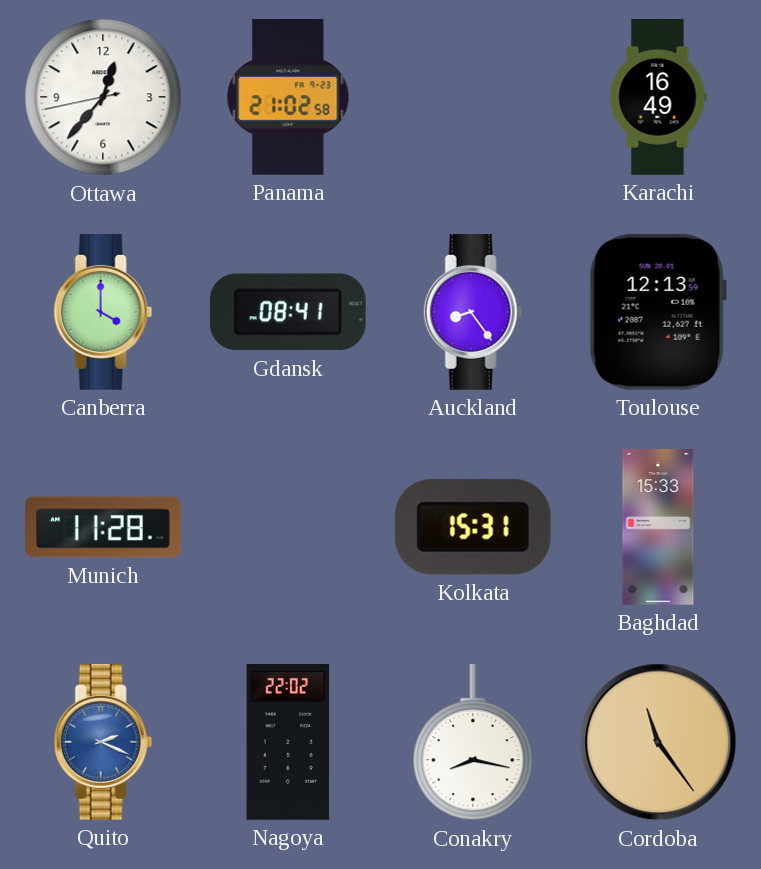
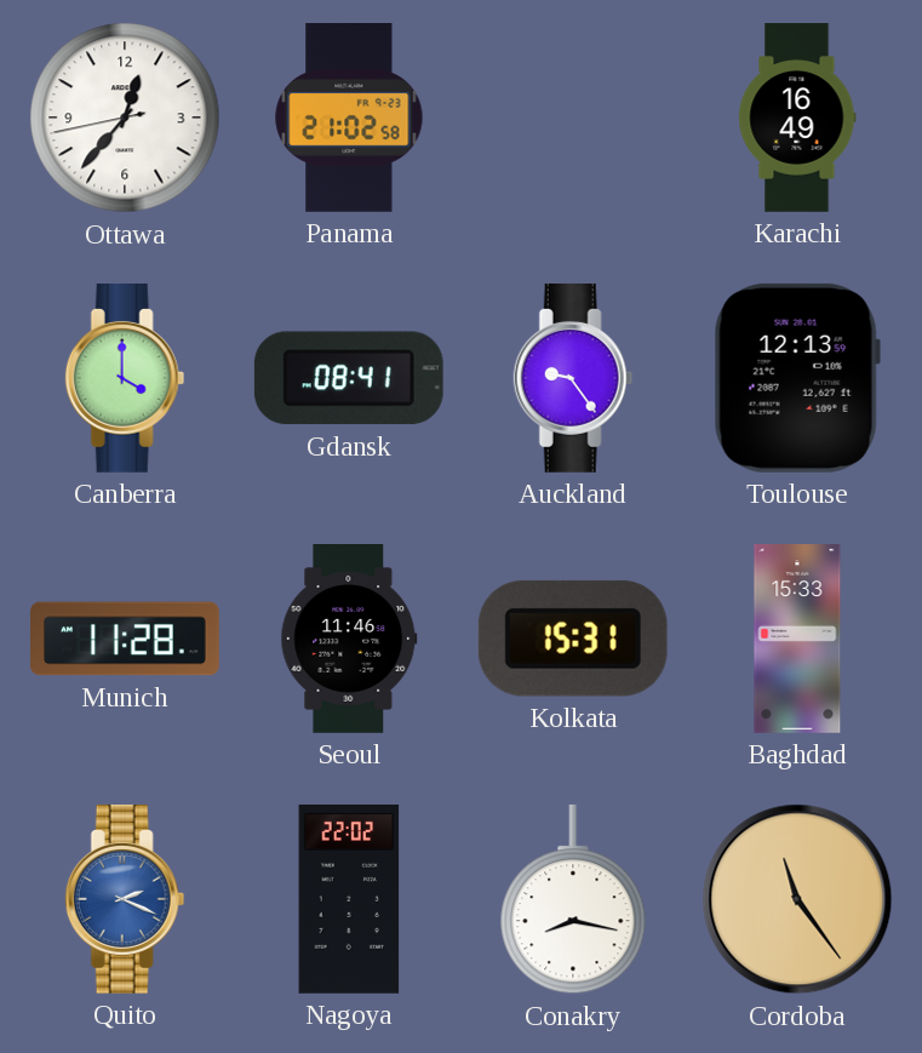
Auckland: 8:24 -> 9:24
Seoul: none -> 11:46
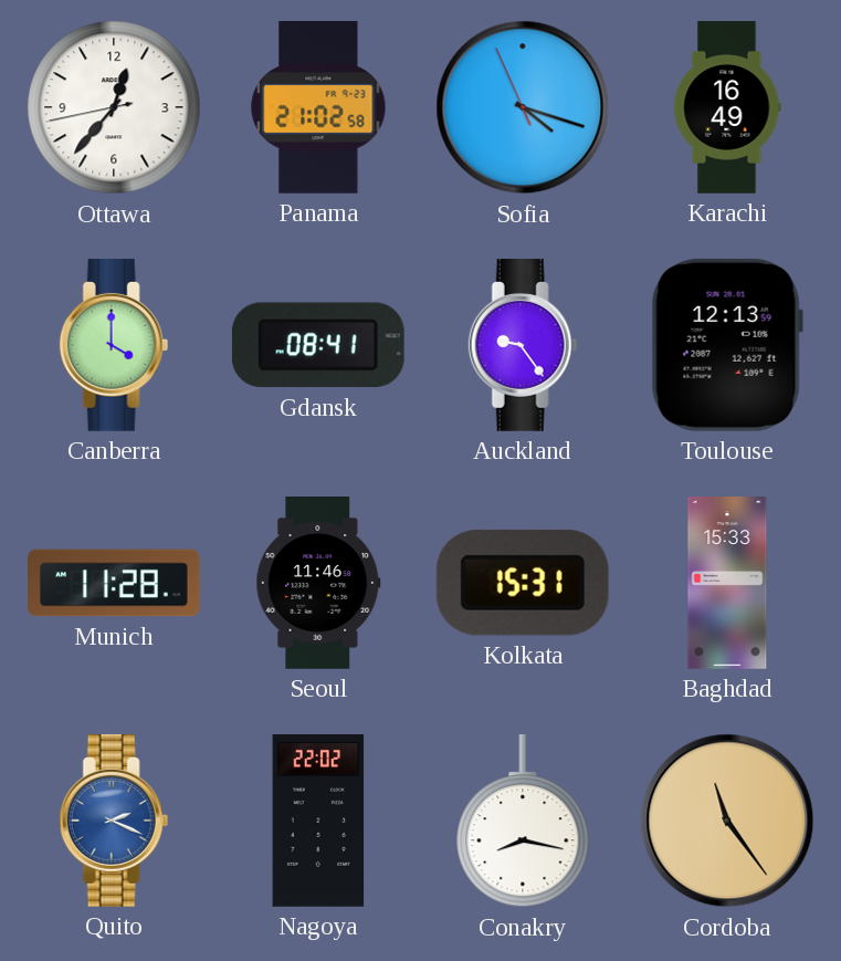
Sofia: none -> 4:17
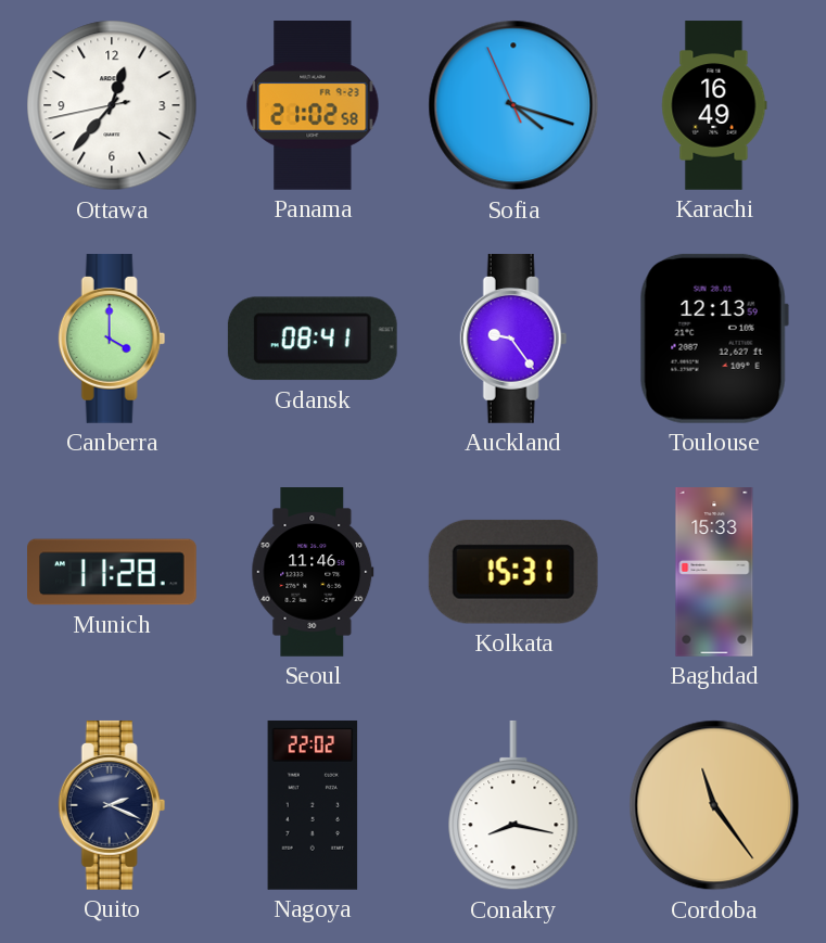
Quito dial: blue -> navy
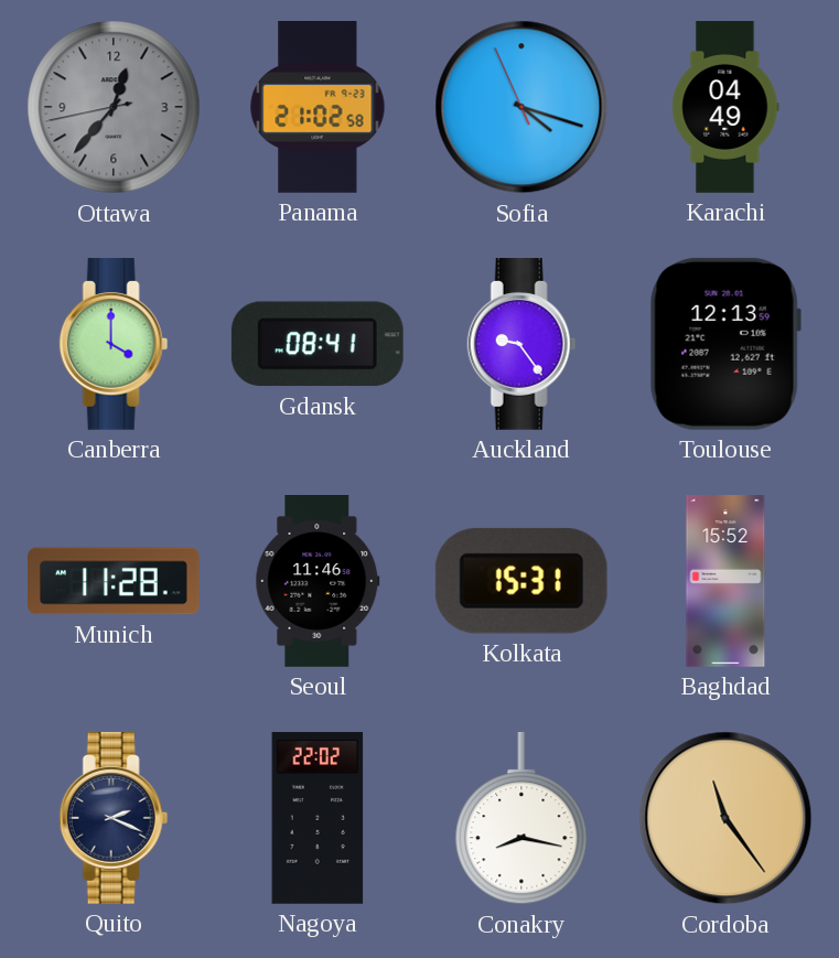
Ottawa dial: white -> grey
Karachi: 16:49 -> 04:49
Baghdad: 15:33 -> 15:52
